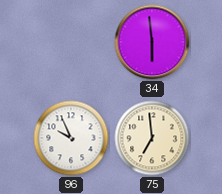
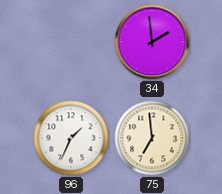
34: 5:59 -> 1:59
96: 9:56 -> 1:34
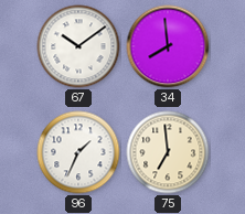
67: none -> 10:09
34: 1:59 -> 7:59
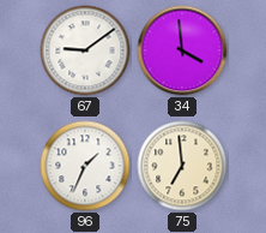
67: 10:09 -> 9:09
34: 7:59 -> 3:59
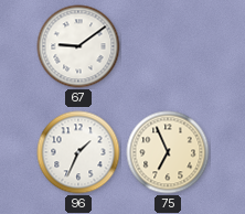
34: 3:59 -> none
75: 6:59 -> 6:56
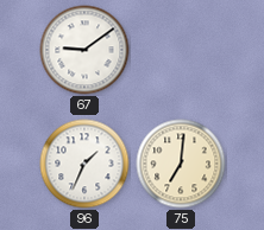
75: 6:56 -> 7:01
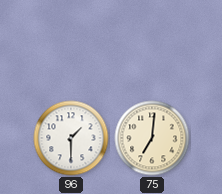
67: 9:09 -> none
96: 1:34 -> 1:30
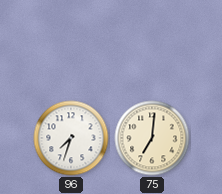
96: 1:30 -> 7:33
